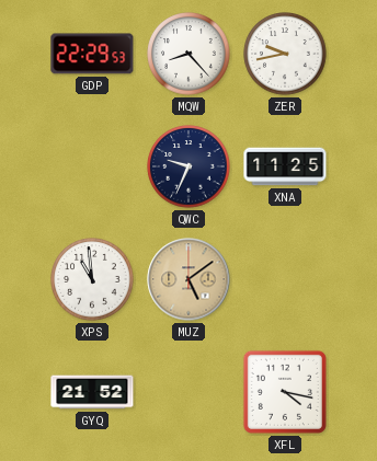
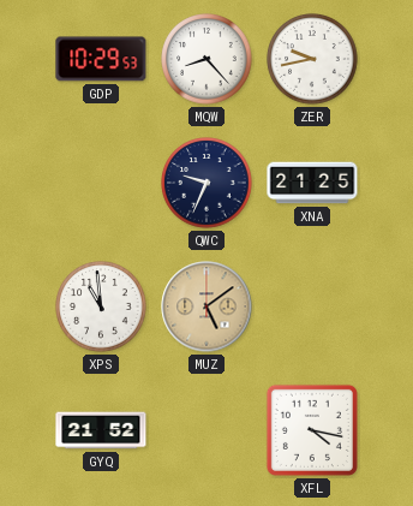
GDP: 22:29 -> 10:29
XNA: 11:25 -> 21:25
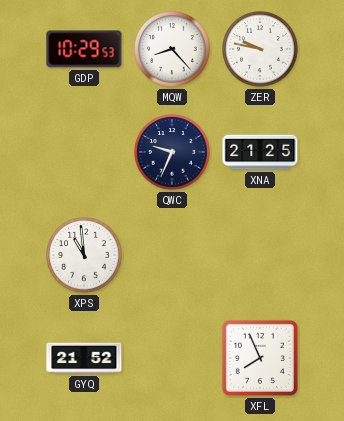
ZER: 9:43 -> 9:47
MUZ: 5:09 -> none
XFL: 4:17 -> 7:56
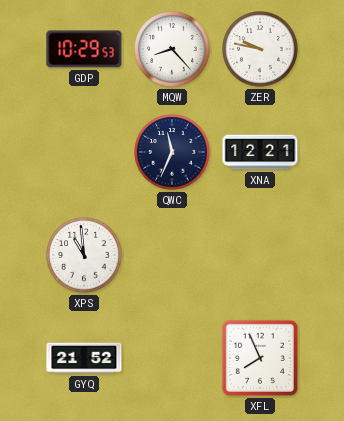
QWC: 9:34 -> 11:34
XNA: 21:25 -> 12:21
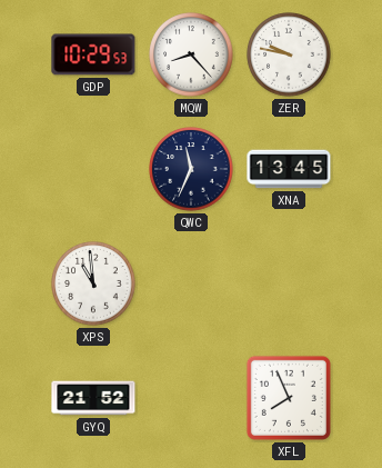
XNA: 12:21 -> 13:45
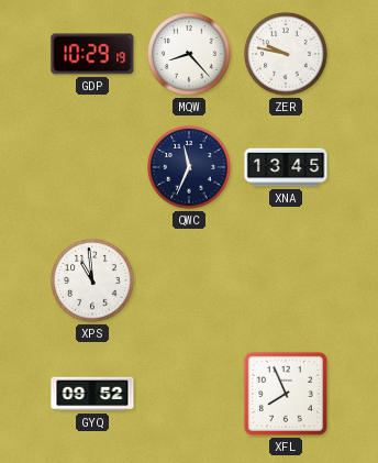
GDP: 10:29:53 -> 10:29:19
GYQ: 21:52 -> 09:52
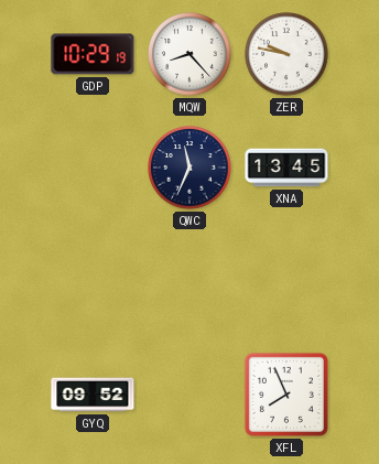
XPS: 10:59 -> none
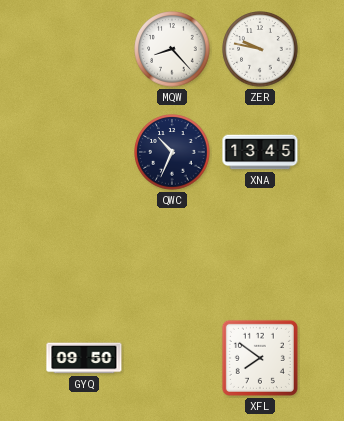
GDP: 10:29 -> none
QWC: 11:34 -> 10:34
GYQ: 09:52 -> 09:50
XFL: 7:56 -> 7:51
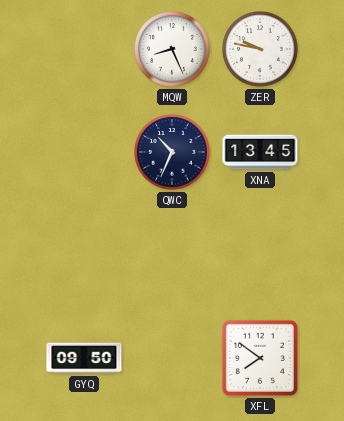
MQW: 8:23 -> 8:26
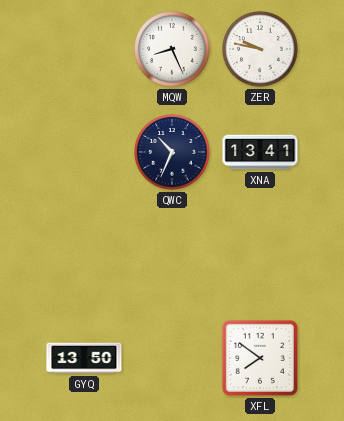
XNA: 13:45 -> 13:41
GYQ: 09:50 -> 13:50
